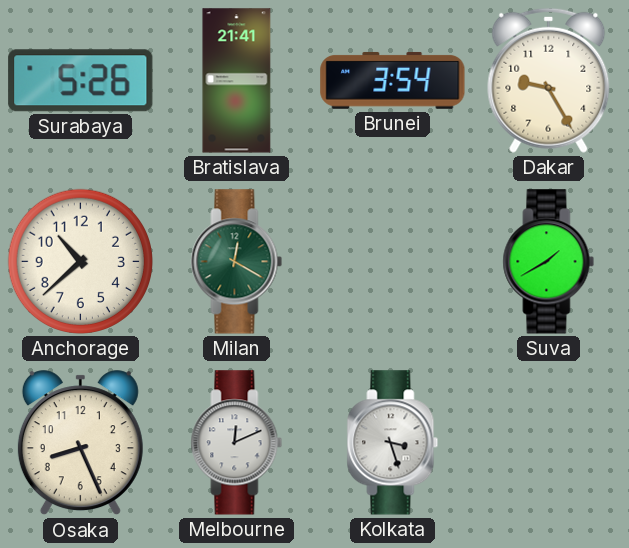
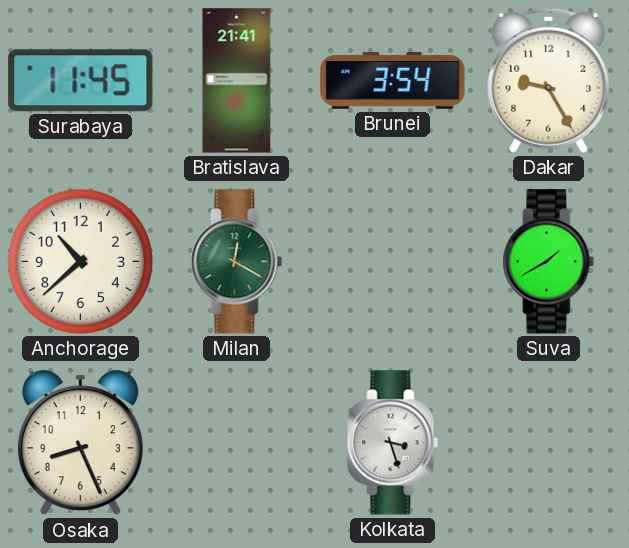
Surabaya: 5:26 -> 11:45
Melbourne: 12:11 -> none
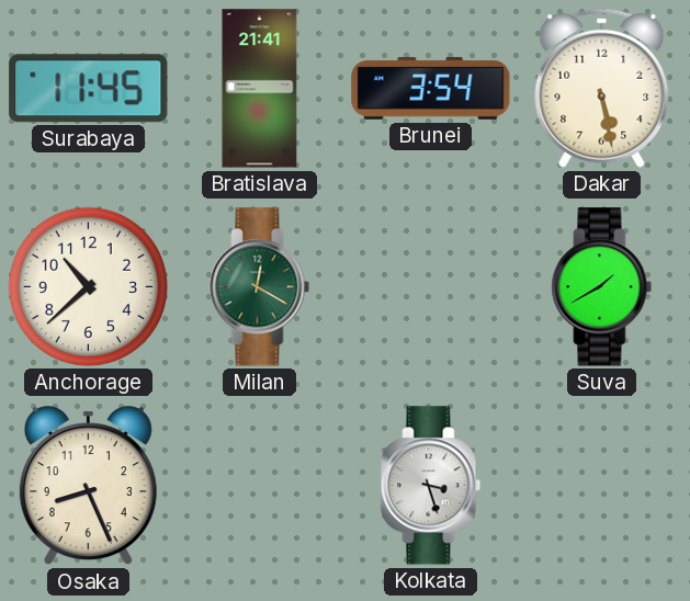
Dakar: 9:25 -> 5:28
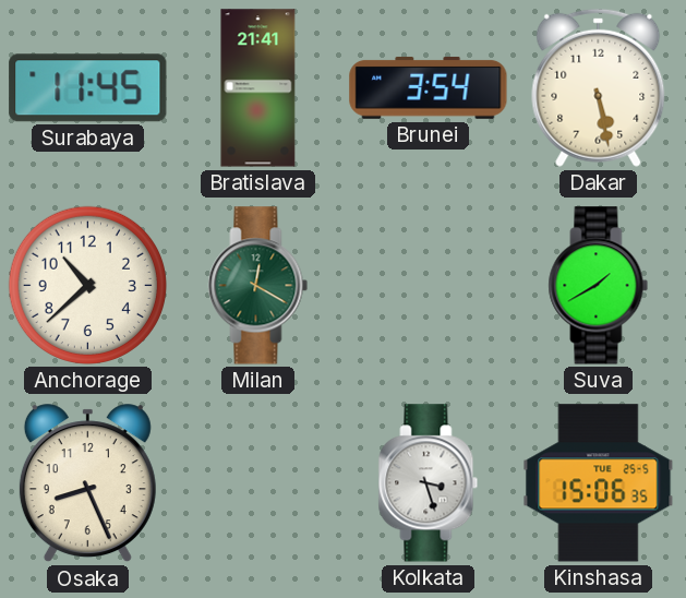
Kinshasa: none -> 15:06
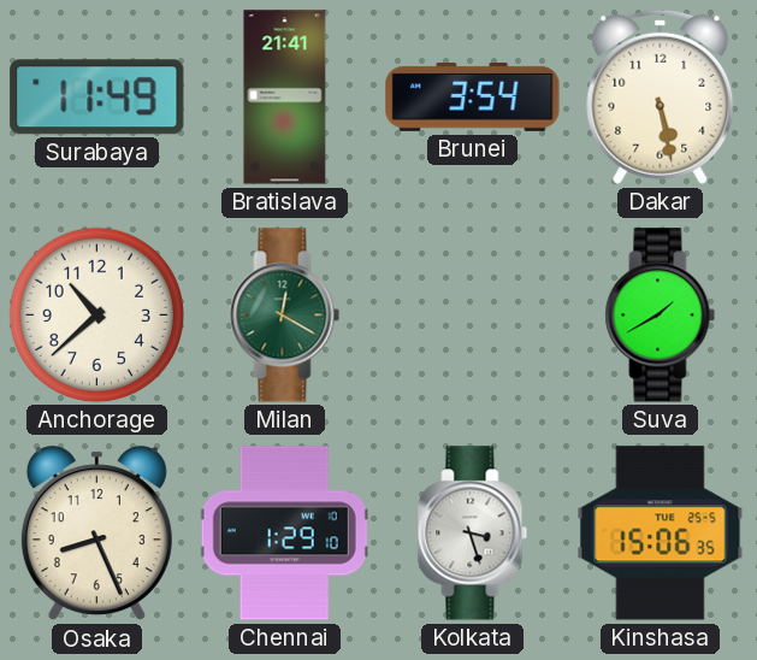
Surabaya: 11:45 -> 11:49
Chennai: none -> 1:29
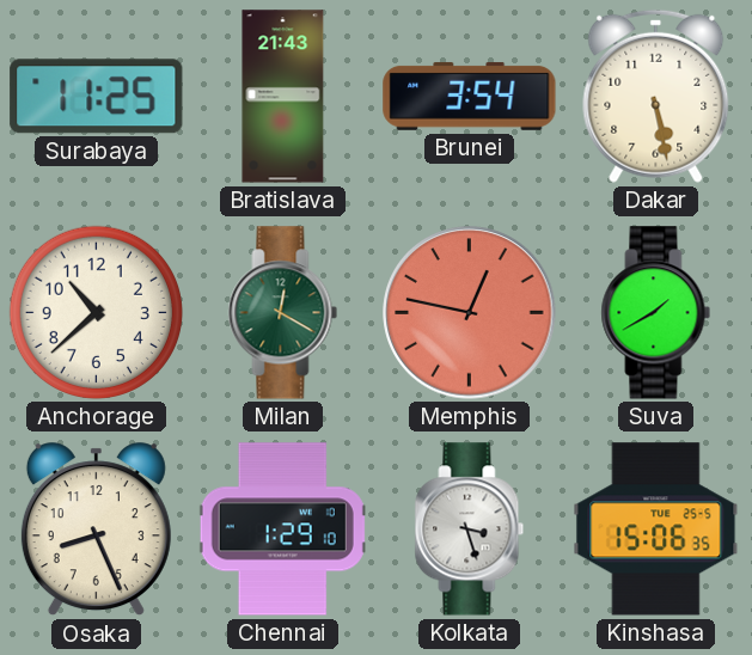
Surabaya: 11:49 -> 11:25
Bratislava: 21:41 -> 21:43
Memphis: none -> 12:47
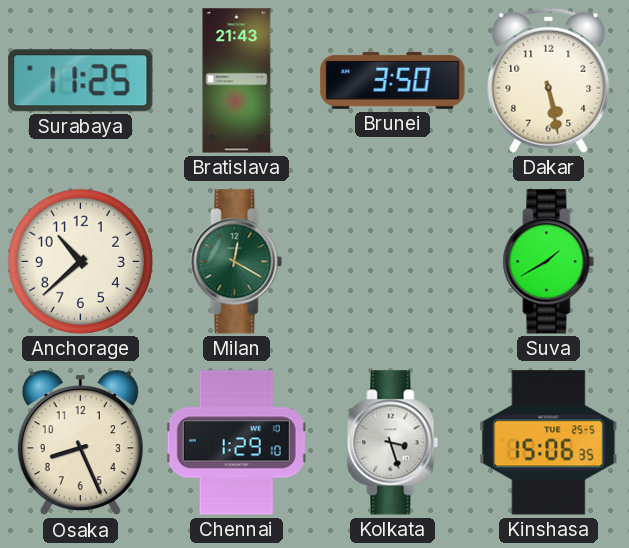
Brunei: 3:54 -> 3:50
Memphis: 12:47 -> none
